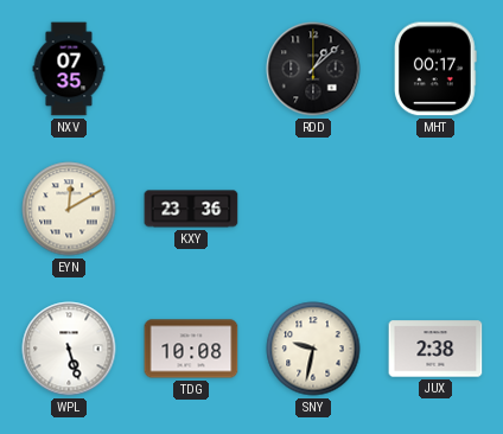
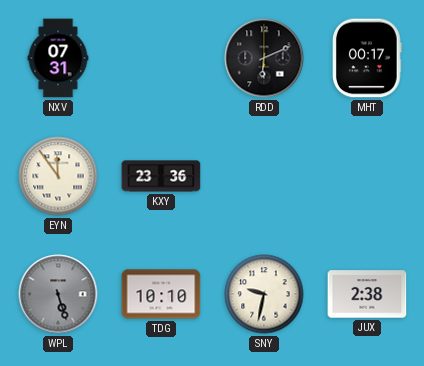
NXV: 07:35 -> 07:31
RDD: 1:08 -> 6:11
EYN: 12:10 -> 11:54
WPL dial: white -> grey
TDG: 10:08 -> 10:10
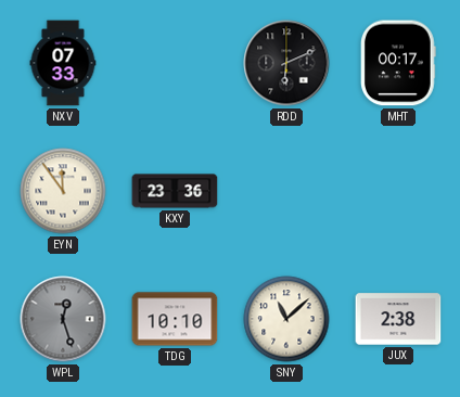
NXV: 07:31 -> 07:33
WPL: 5:27 -> 12:27
SNY: 9:32 -> 11:08
